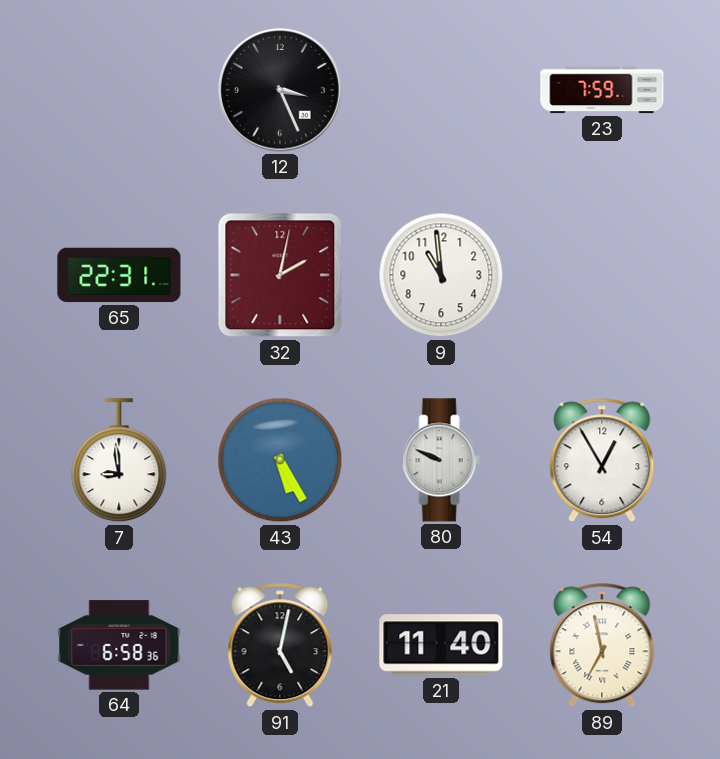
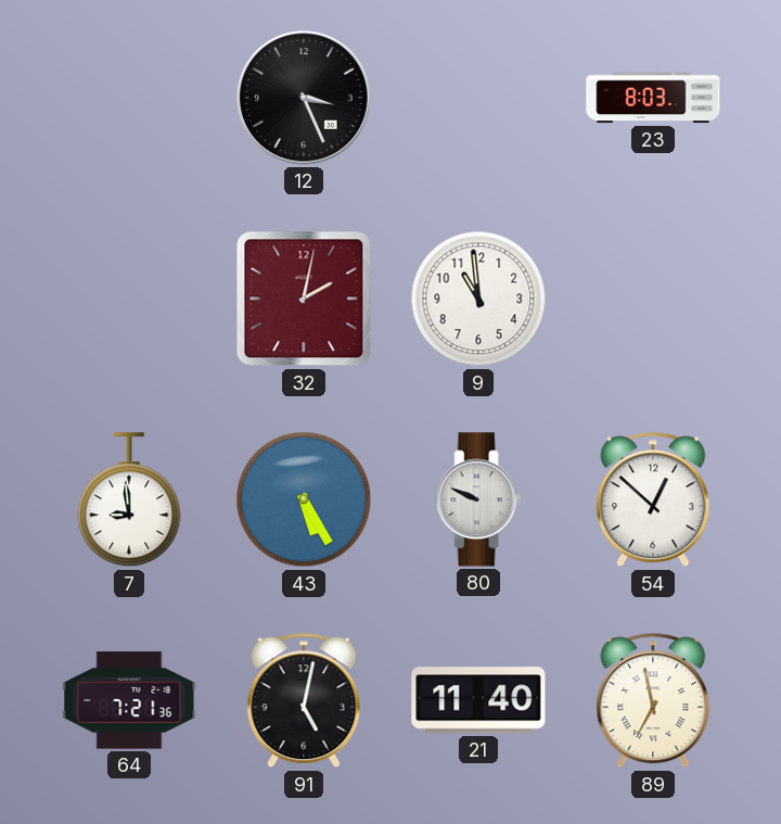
23: 7:59 -> 8:03
65: 22:31 -> none
54: 12:55 -> 12:52
64: 6:58 -> 7:21
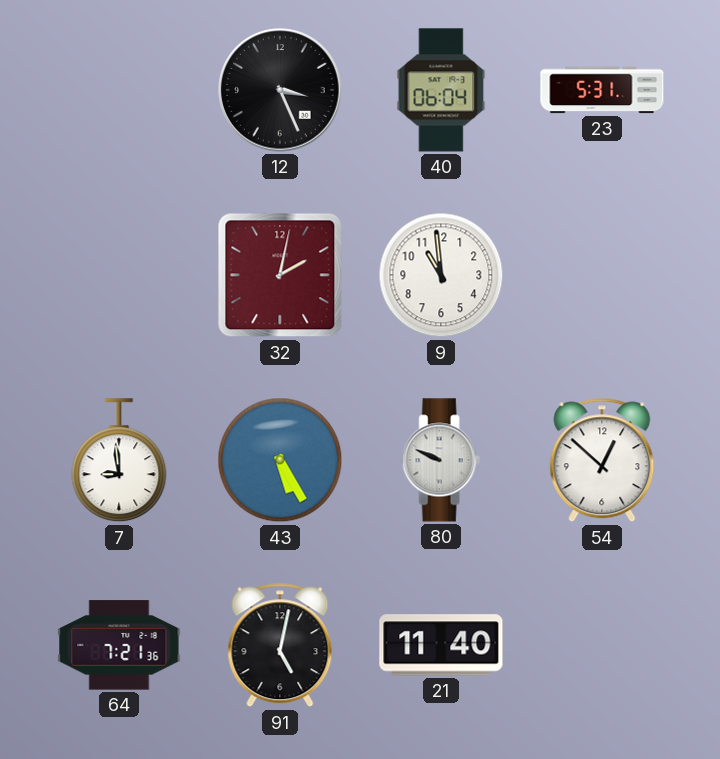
40: none -> 06:04
23: 8:03 -> 5:31
89: 6:58 -> none
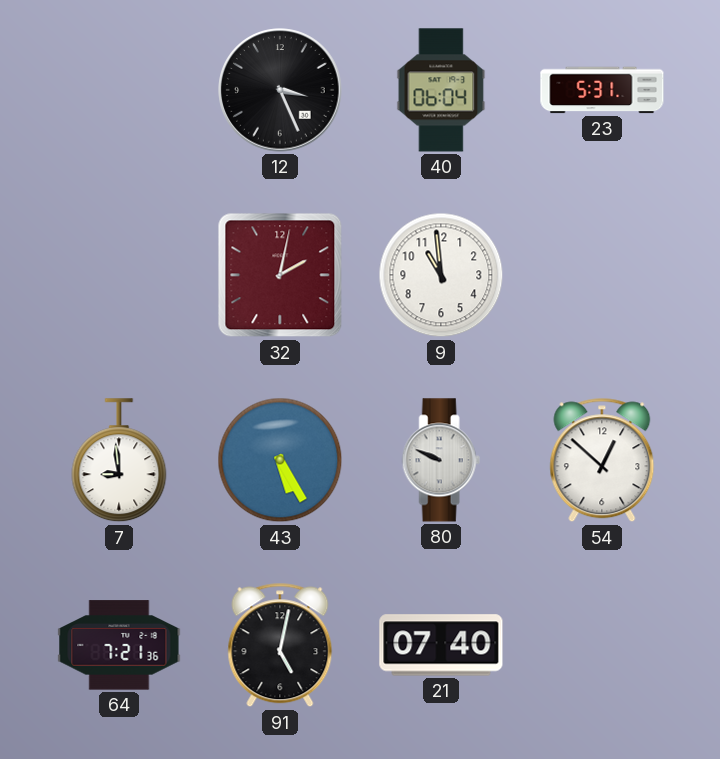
21: 11:40 -> 07:40
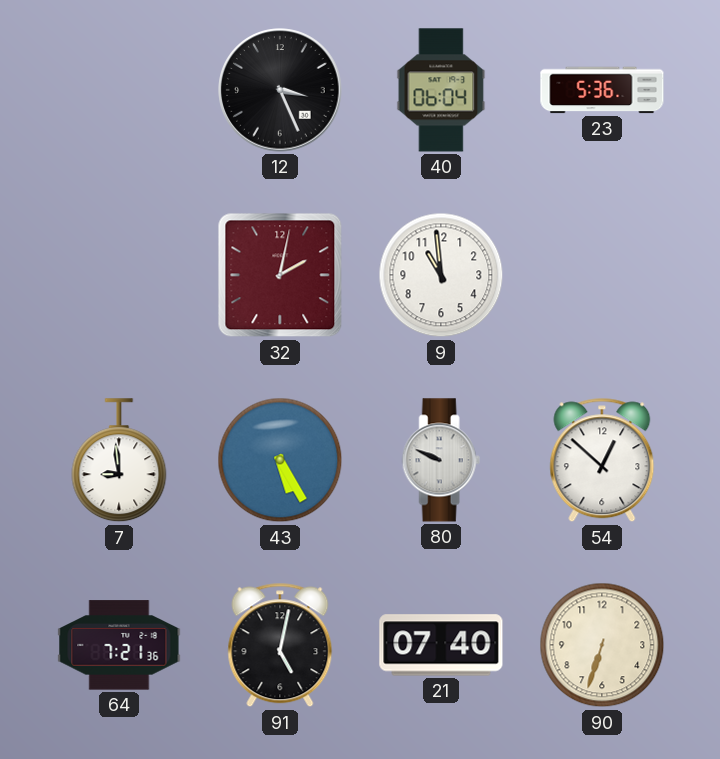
23: 5:31 -> 5:36
90: none -> 6:33
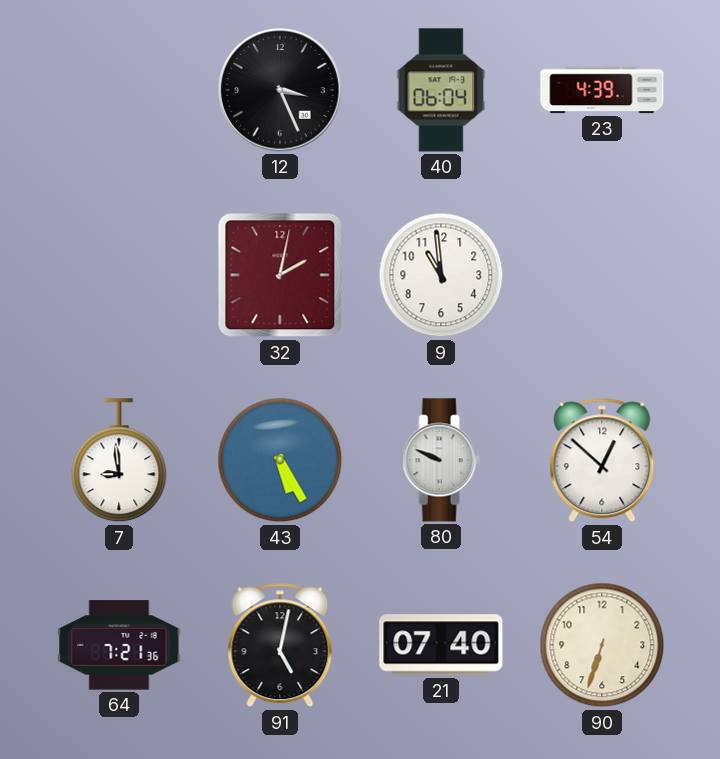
23: 5:36 -> 4:39
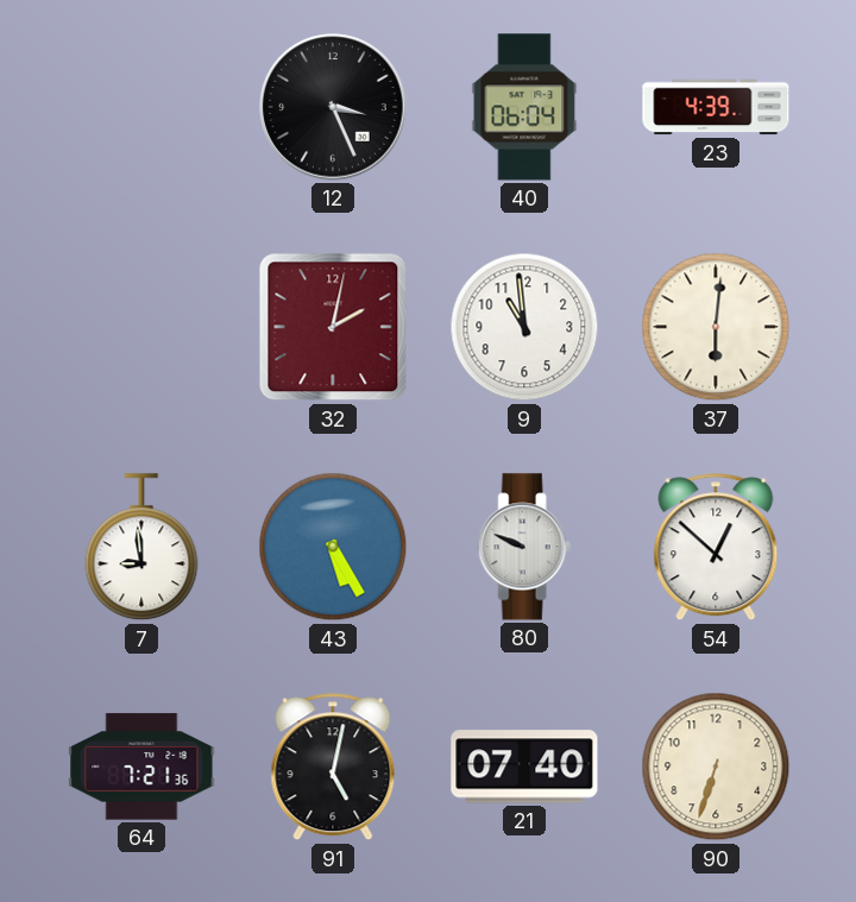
37: none -> 6:01
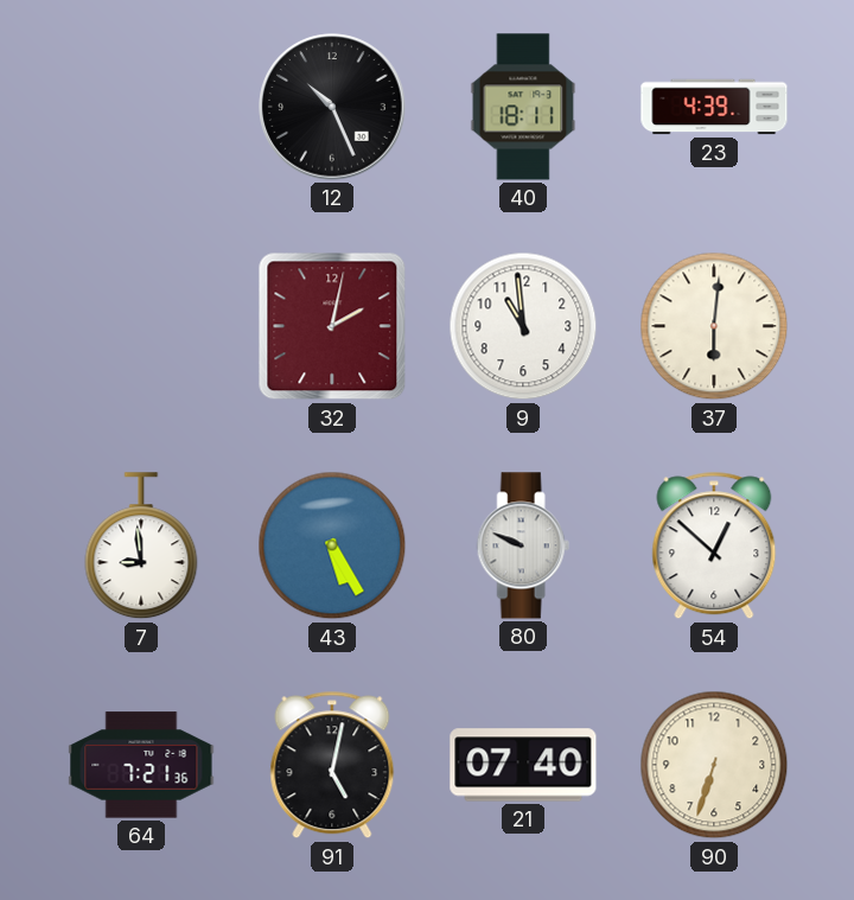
12: 3:26 -> 10:26
40: 06:04 -> 18:11
